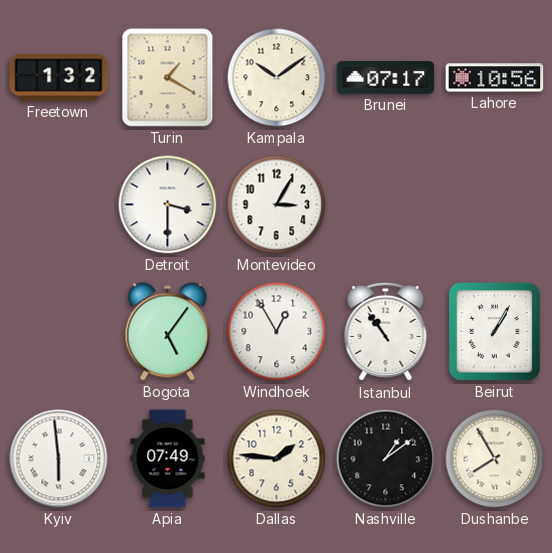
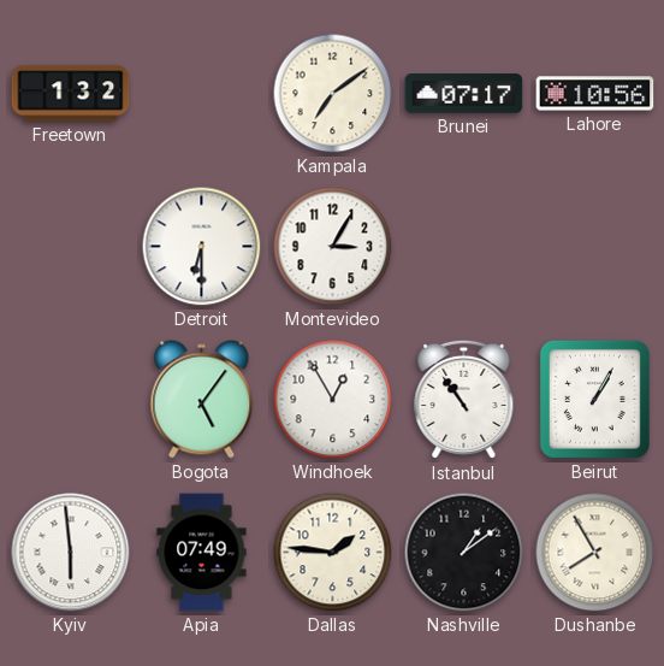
Turin: 1:20 -> none
Kampala: 10:09 -> 7:09
Detroit: 3:30 -> 6:30
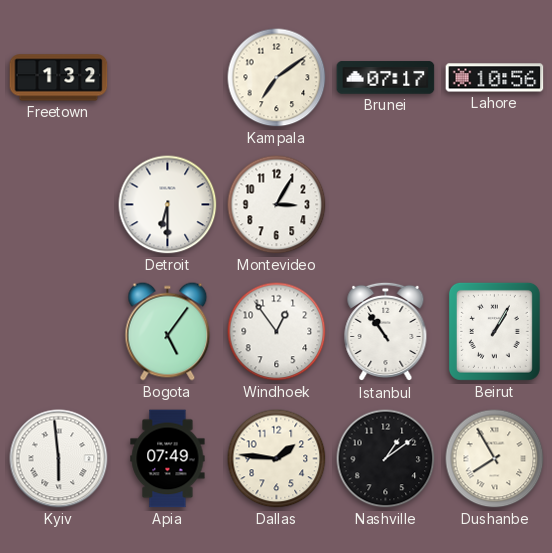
Windhoek: 12:55 -> 12:54
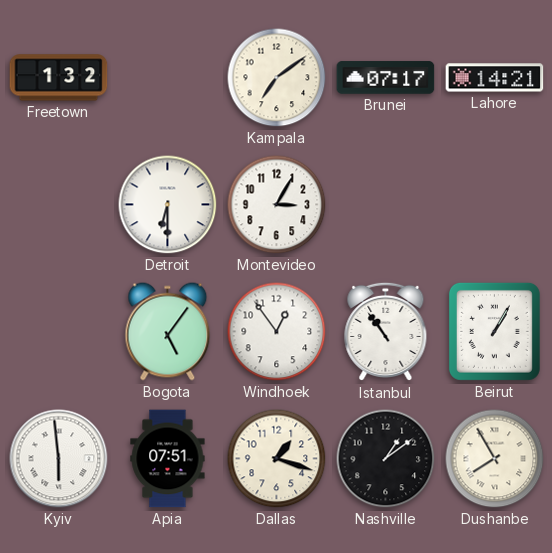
Lahore: 10:56 -> 14:21
Apia: 07:49 -> 07:51
Dallas: 1:46 -> 1:18
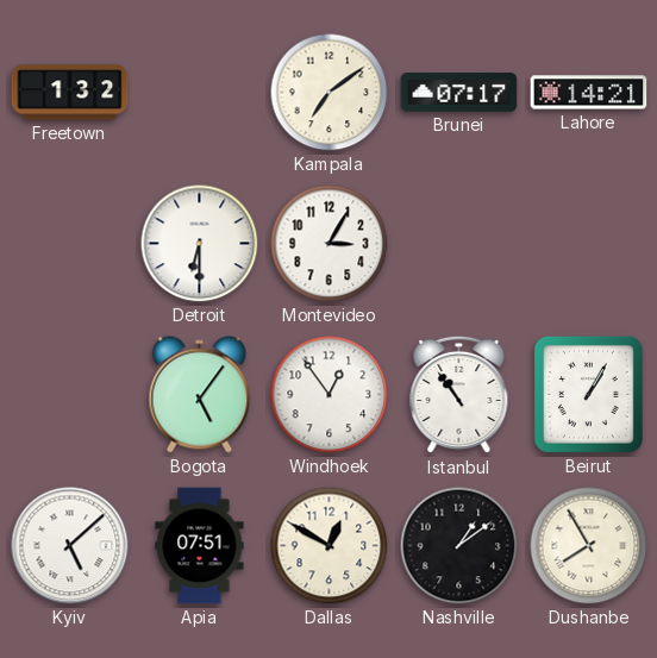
Kyiv: 5:59 -> 5:08
Dallas: 1:18 -> 12:50
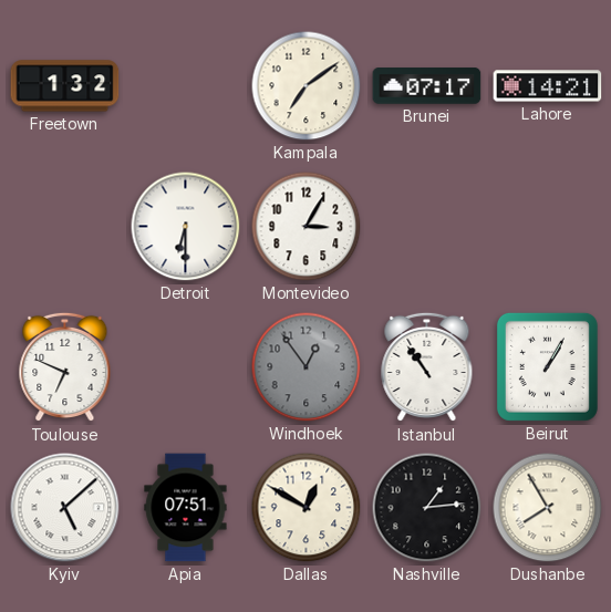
Toulouse: none -> 6:49
Bogota: 5:06 -> none
Windhoek dial: white -> grey
Nashville: 1:09 -> 1:14
